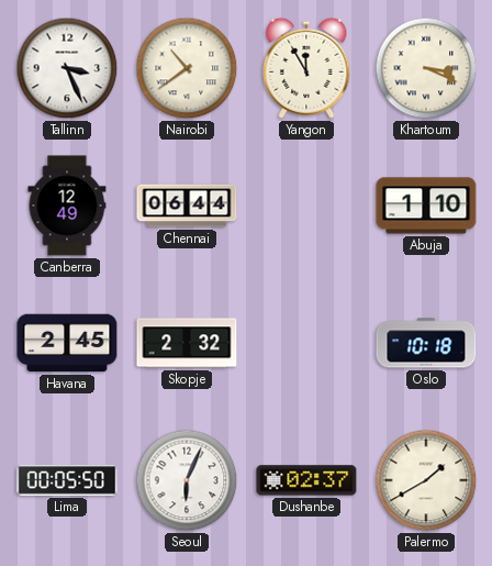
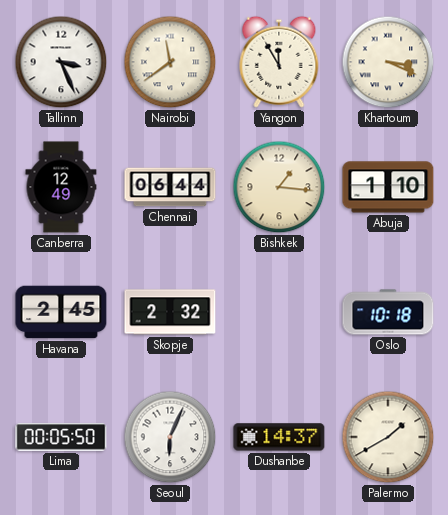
Nairobi: 10:39 -> 11:39
Bishkek: none -> 1:16
Dushanbe: 02:37 -> 14:37
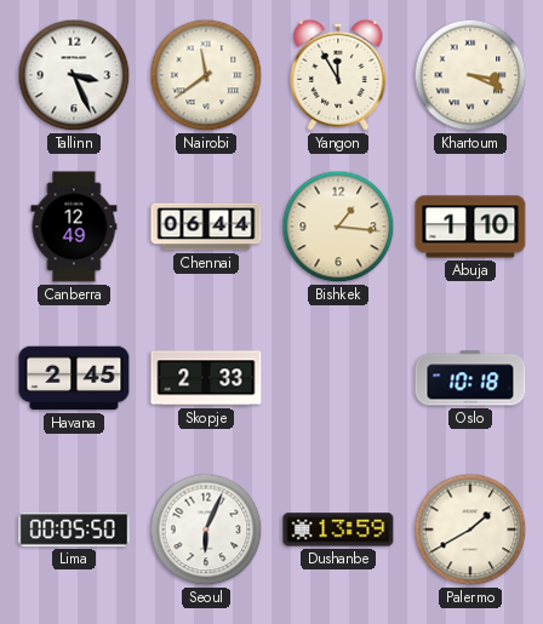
Skopje: 2:32 -> 2:33
Dushanbe: 14:37 -> 13:59
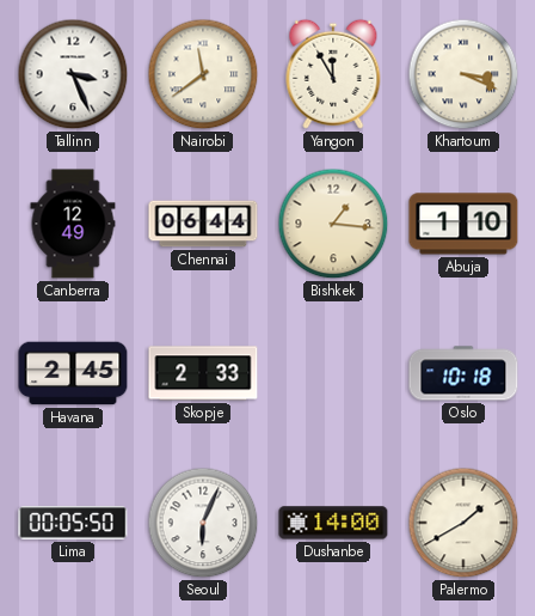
Dushanbe: 13:59 -> 14:00
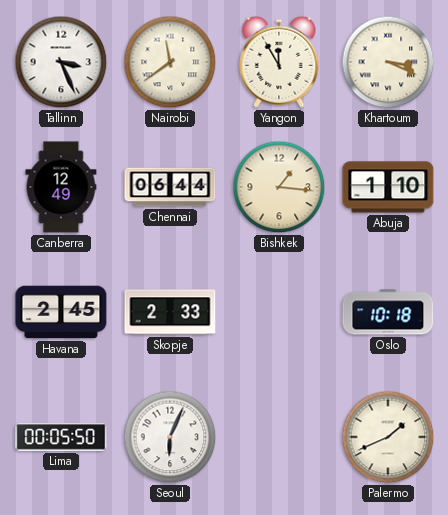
Dushanbe: 14:00 -> none
Palermo: 1:40 -> 1:41
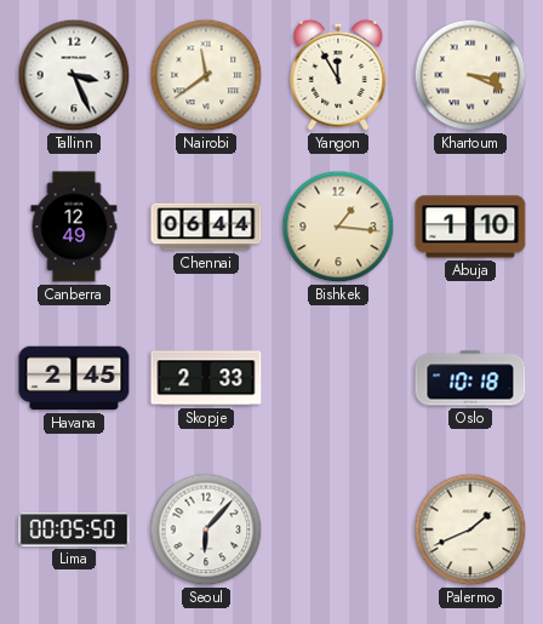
Seoul: 6:04 -> 6:07
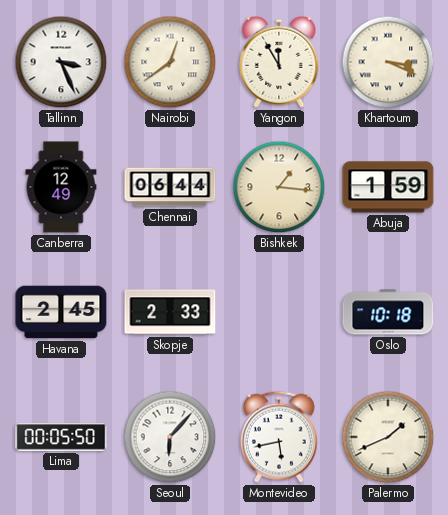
Nairobi: 11:39 -> 12:39
Abuja: 1:10 -> 1:59
Montevideo: none -> 5:43
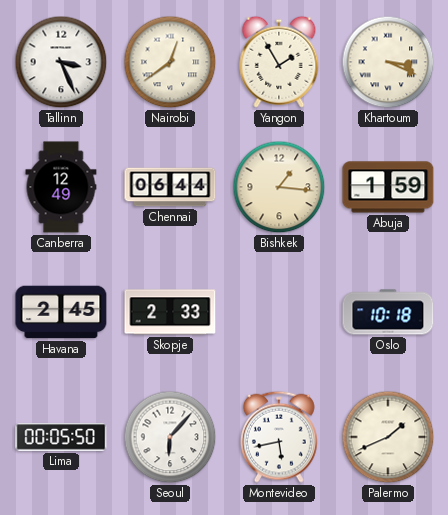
Yangon: 11:55 -> 1:55
